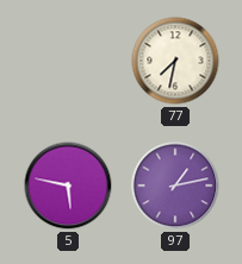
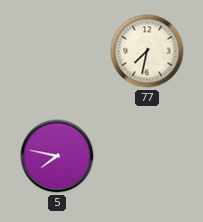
5: 5:47 -> 7:47
97: 1:13 -> none
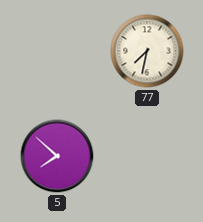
5: 7:47 -> 7:52
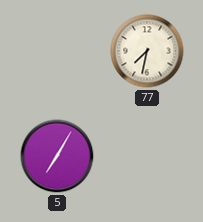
5: 7:52 -> 7:05
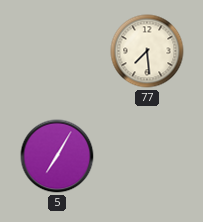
77: 7:32 -> 7:29
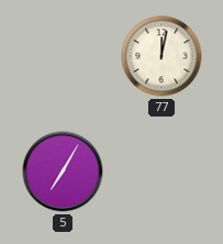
77: 7:29 -> 12:02
